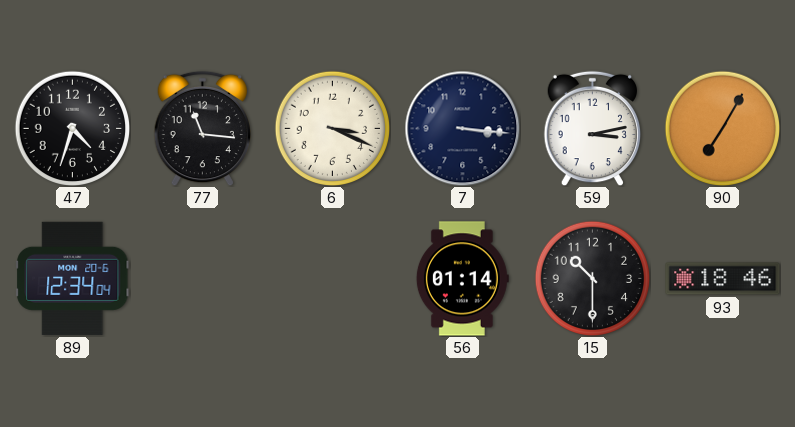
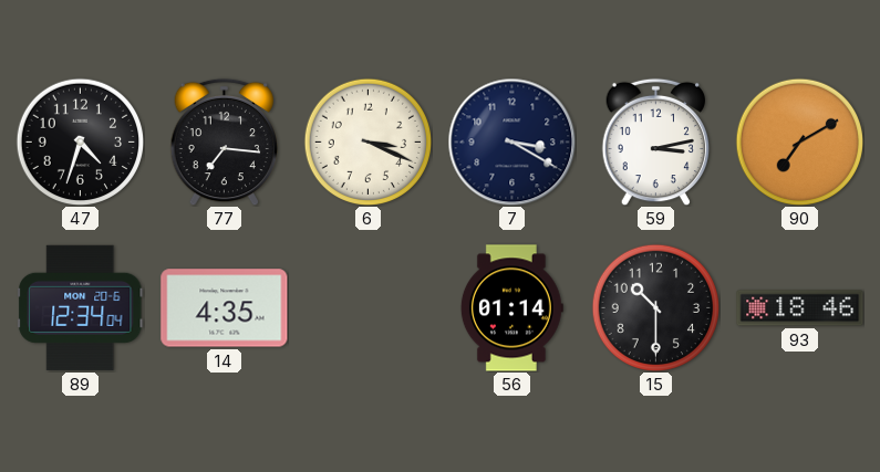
77: 11:16 -> 7:16
7: 3:16 -> 3:20
90: 7:05 -> 7:10
14: none -> 4:35
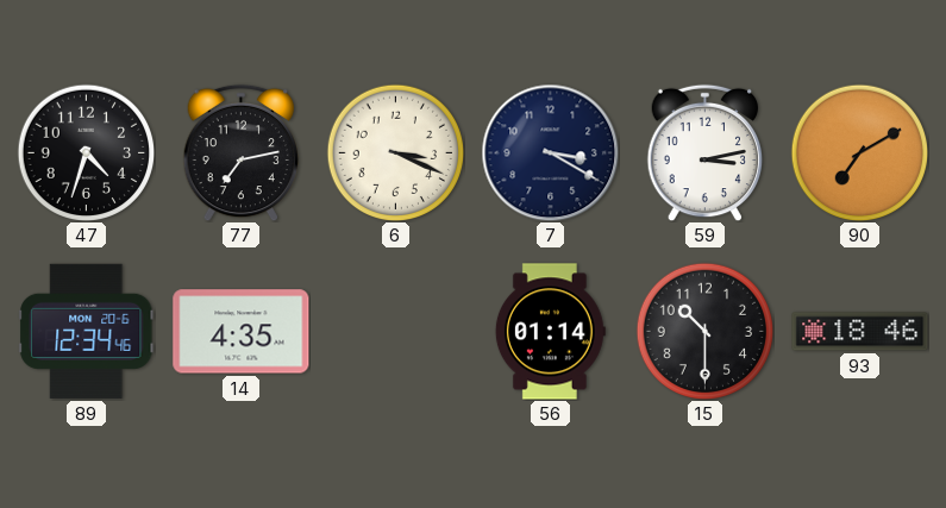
77: 7:16 -> 7:13
89: 12:34:04 -> 12:34:46
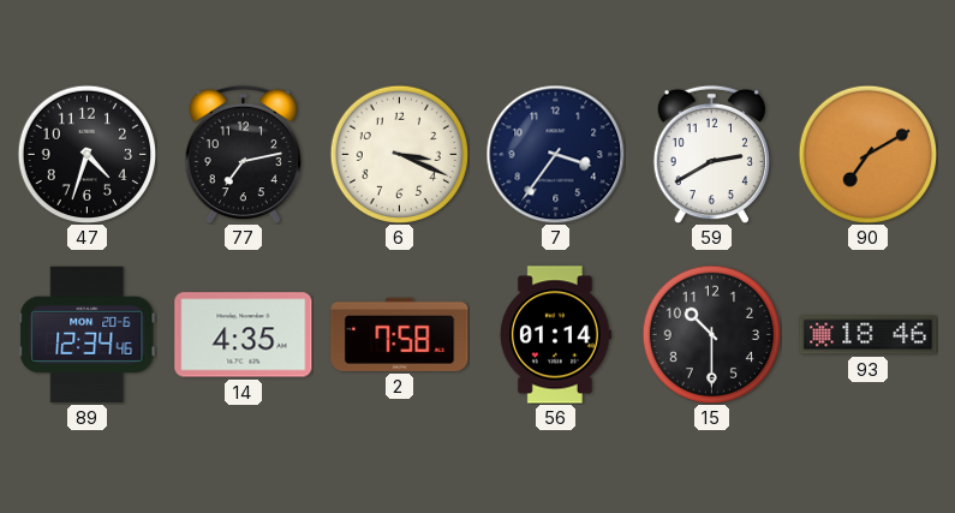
7: 3:20 -> 3:36
59: 3:13 -> 2:40
2: none -> 7:58
